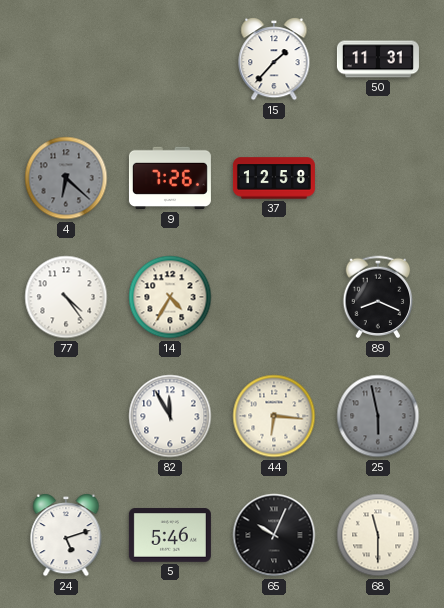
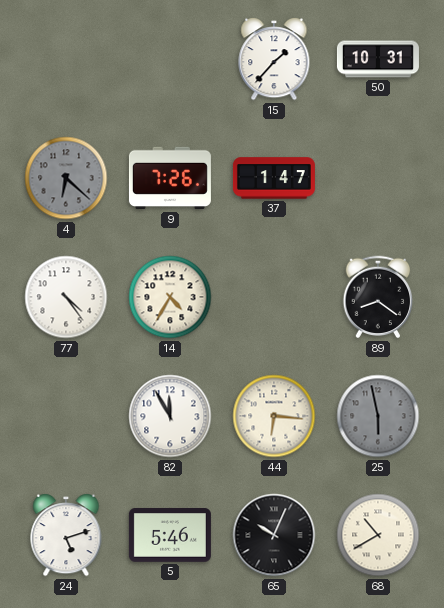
50: 11:31 -> 10:31
37: 12:58 -> 1:47
89: 8:19 -> 8:21
68: 11:30 -> 10:40
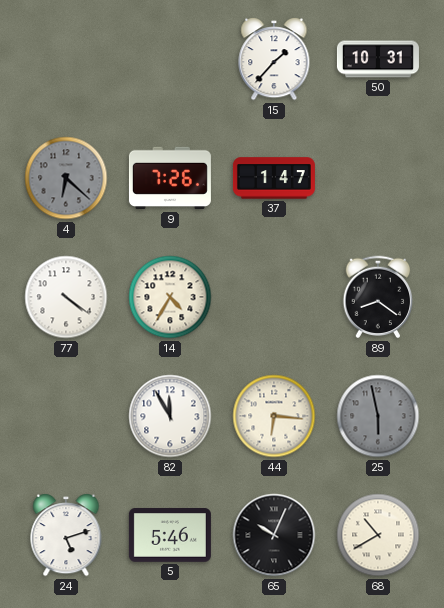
77: 4:24 -> 4:21
